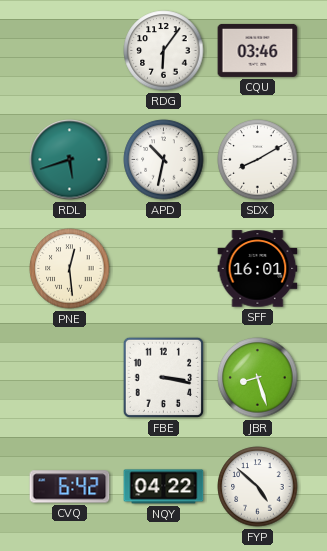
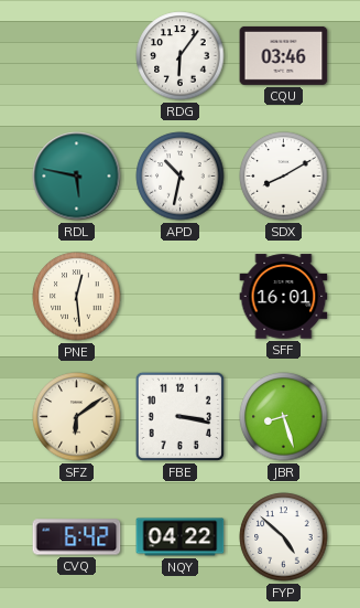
RDL: 5:42 -> 5:47
SFZ: none -> 6:09
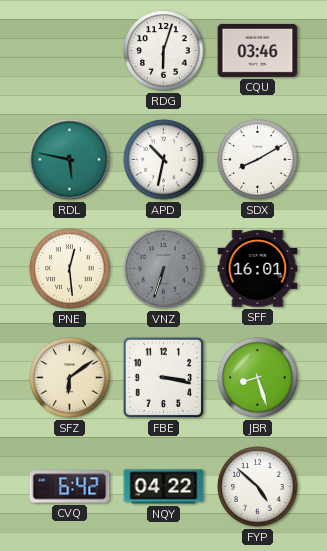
RDG: 6:06 -> 6:03
VNZ: none -> 6:33
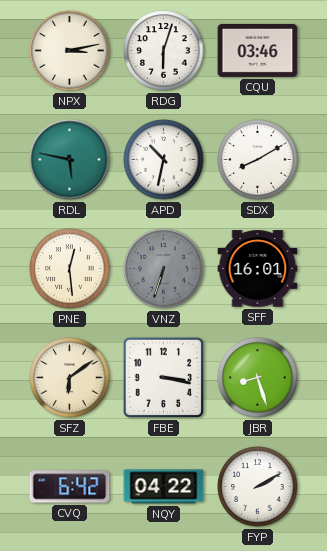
NPX: none -> 3:13
FYP: 4:52 -> 2:10
